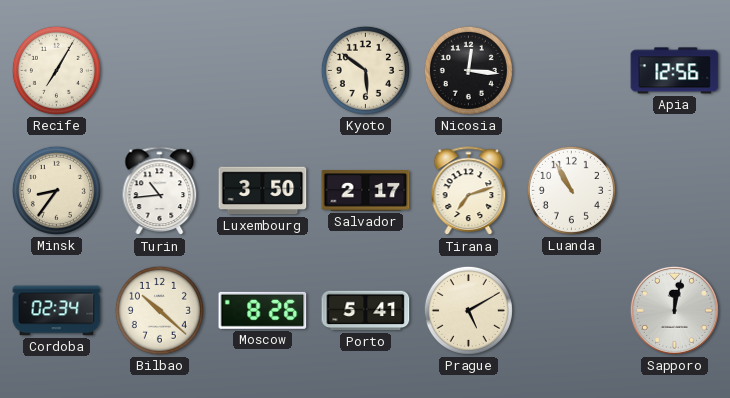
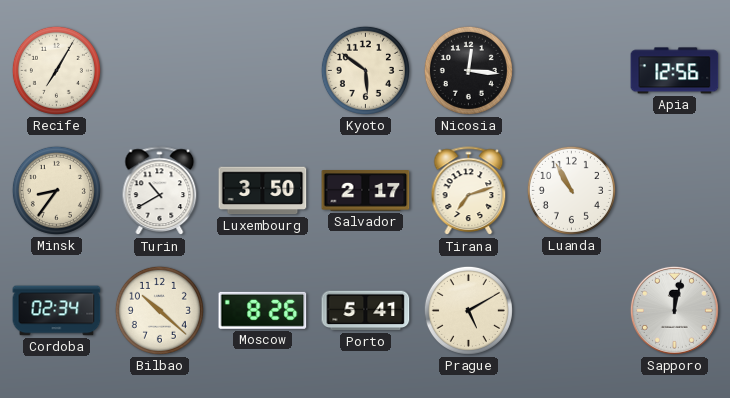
Turin: 10:44 -> 10:40
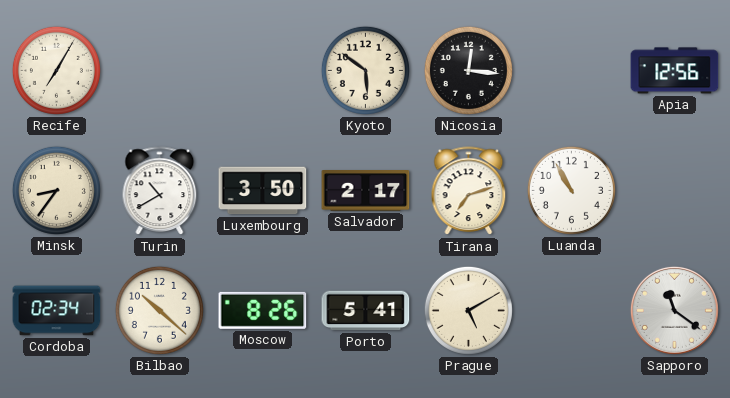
Sapporo: 12:02 -> 11:21
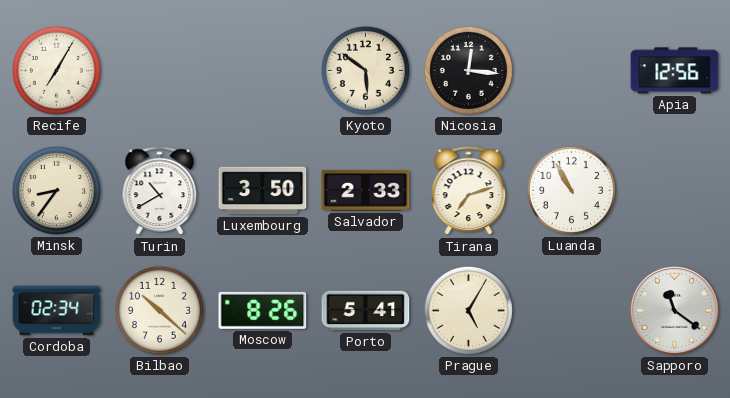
Salvador: 2:17 -> 2:33
Prague: 5:10 -> 5:05
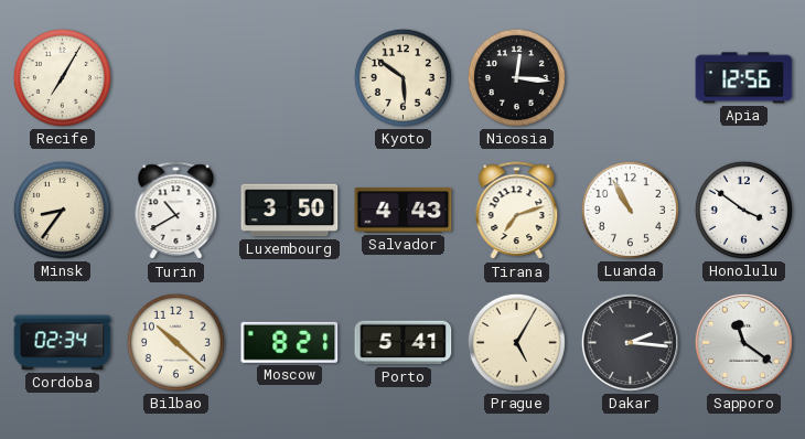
Salvador: 2:33 -> 4:43
Honolulu: none -> 3:51
Moscow: 8:26 -> 8:21
Dakar: none -> 2:16
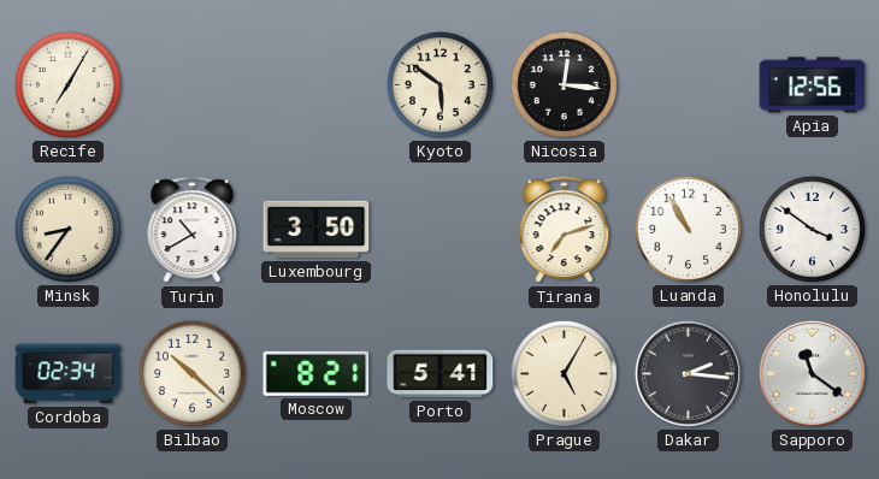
Salvador: 4:43 -> none
